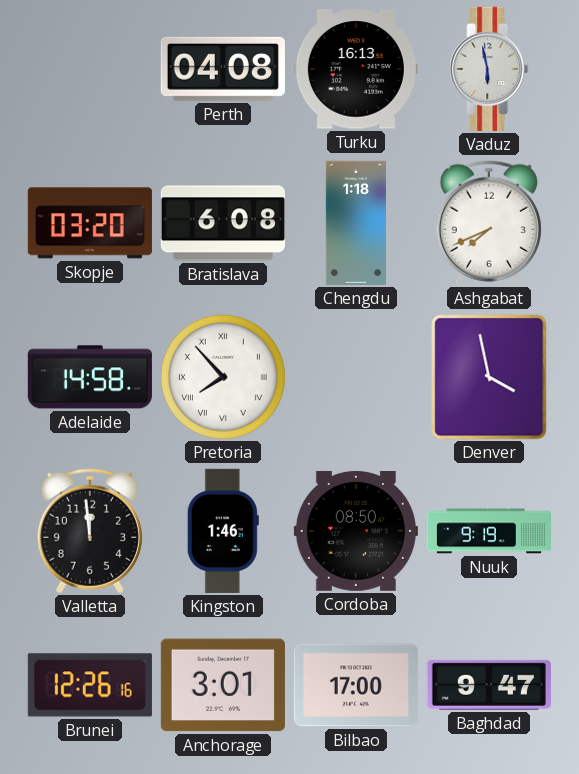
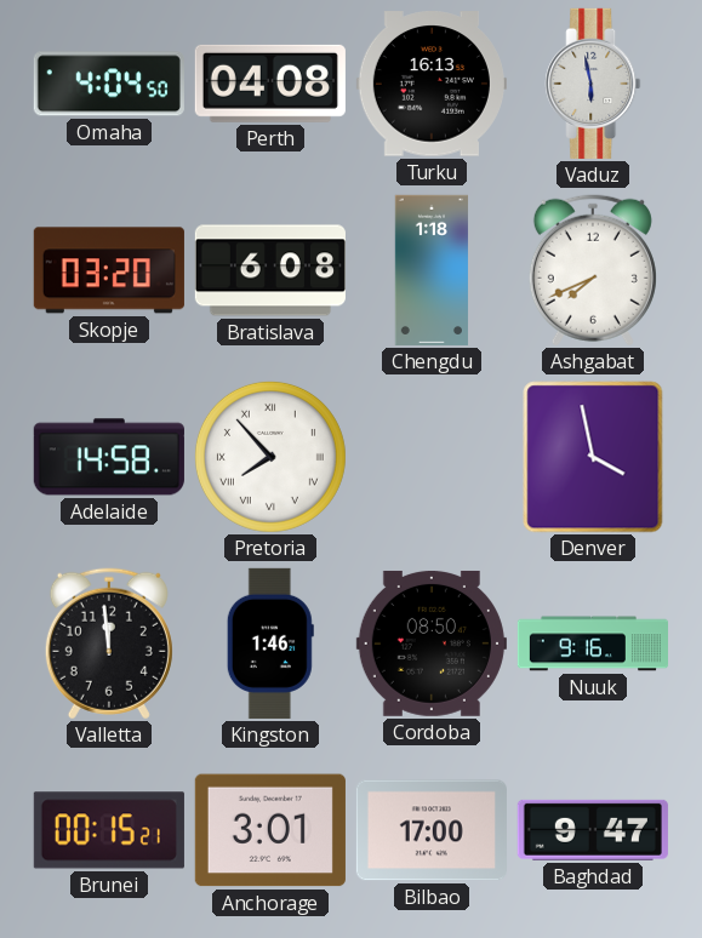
Omaha: none -> 4:04
Nuuk: 9:19 -> 9:16
Brunei: 12:26 -> 00:15
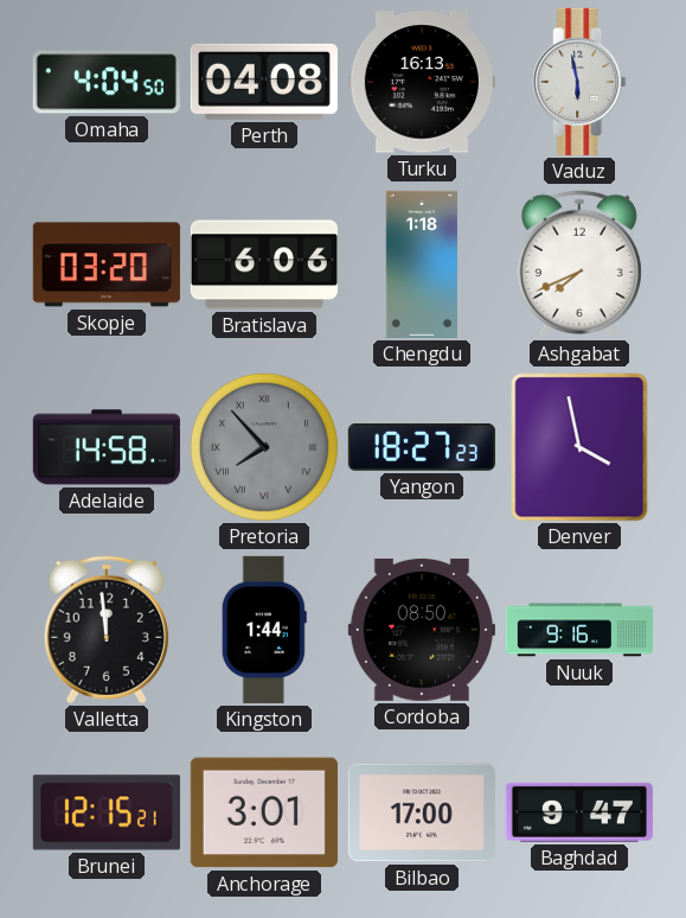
Bratislava: 6:08 -> 6:06
Pretoria dial: white -> grey
Yangon: none -> 18:27
Kingston: 1:46 -> 1:44
Brunei: 00:15 -> 12:15
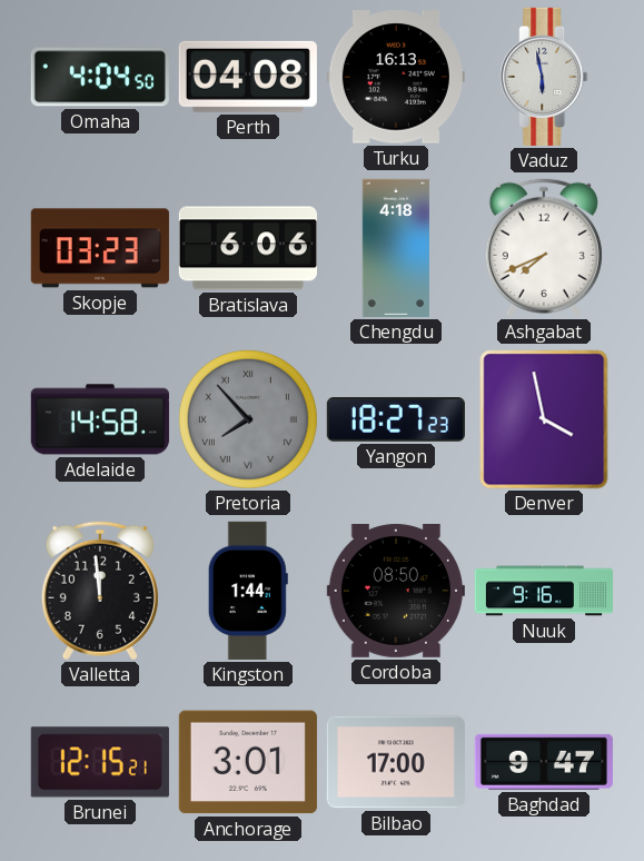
Skopje: 03:20 -> 03:23
Chengdu: 1:18 -> 4:18
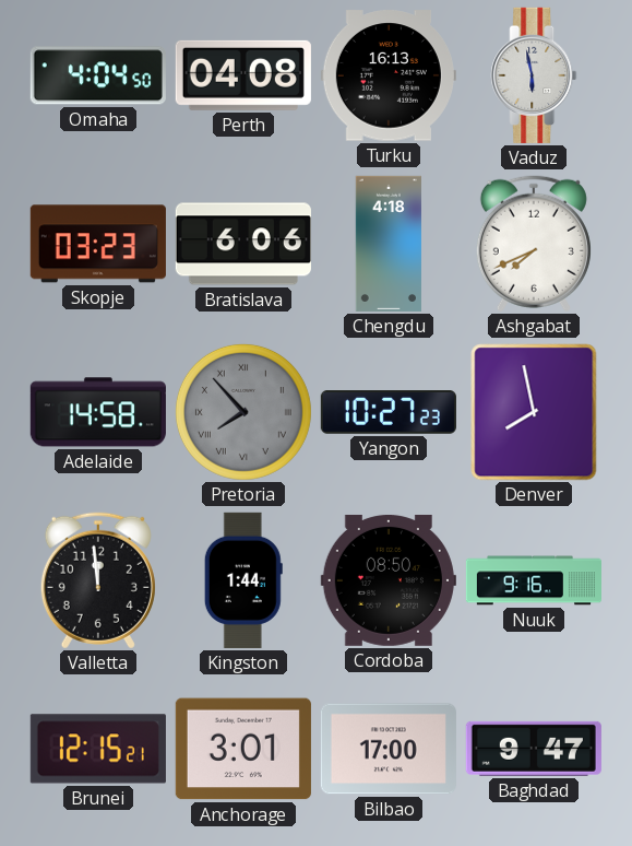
Yangon: 18:27 -> 10:27
Denver: 3:58 -> 7:58
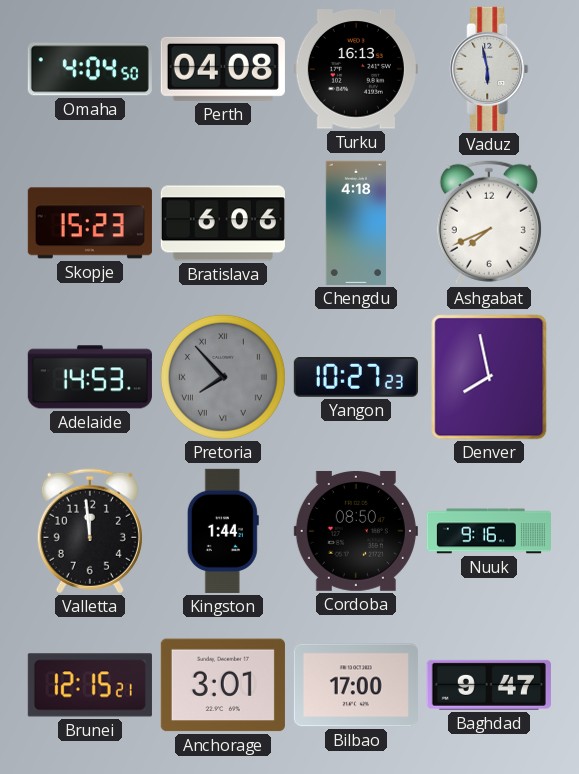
Skopje: 03:23 -> 15:23
Adelaide: 14:58 -> 14:53
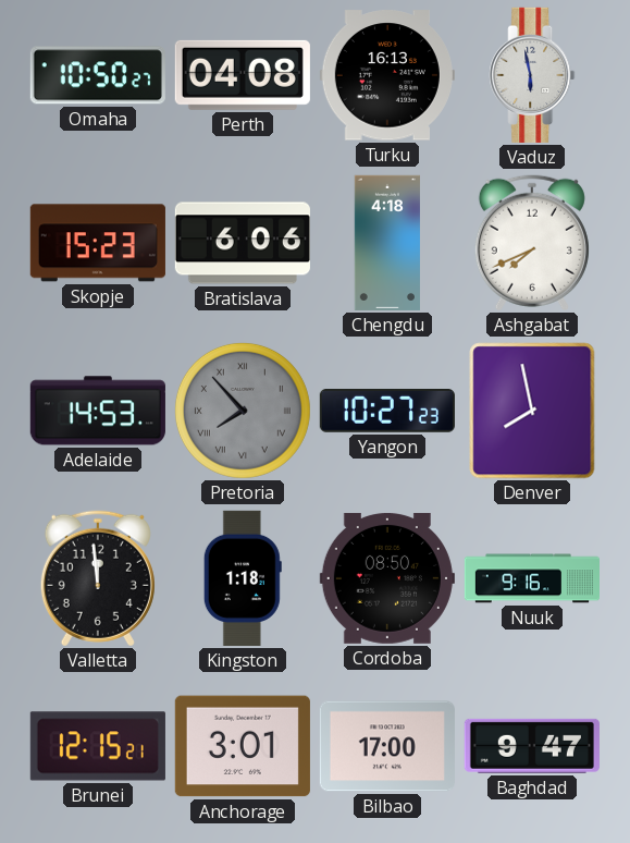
Omaha: 4:04 -> 10:50
Kingston: 1:44 -> 1:18
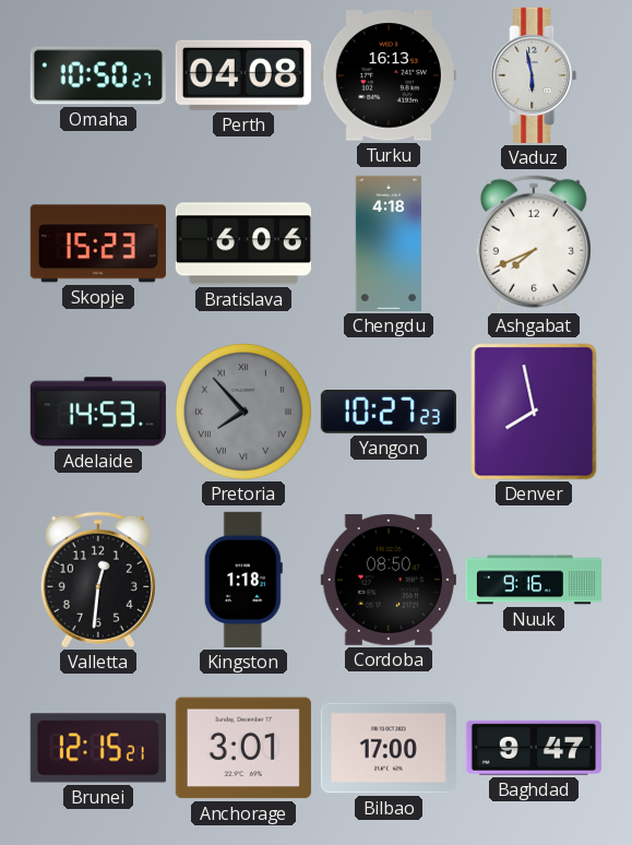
Valletta: 11:59 -> 12:31
